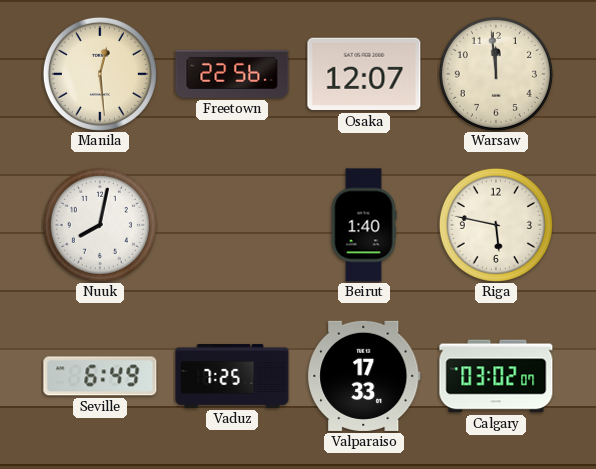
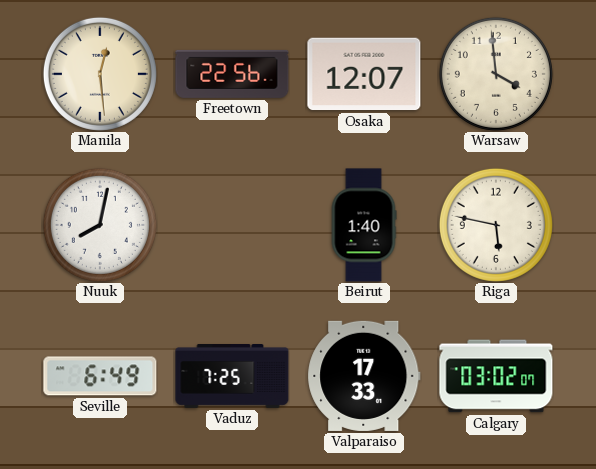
Warsaw: 11:59 -> 3:59
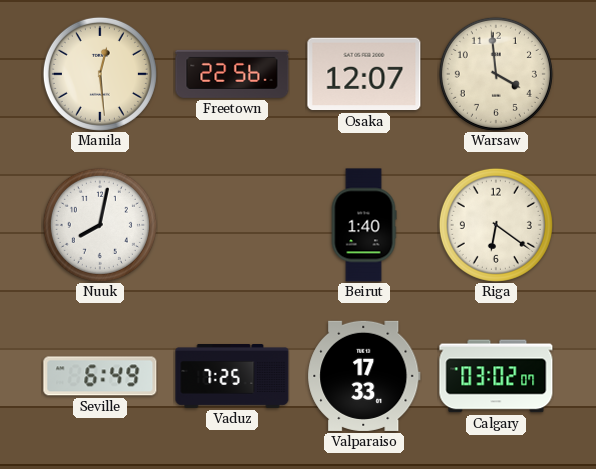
Riga: 5:47 -> 6:21
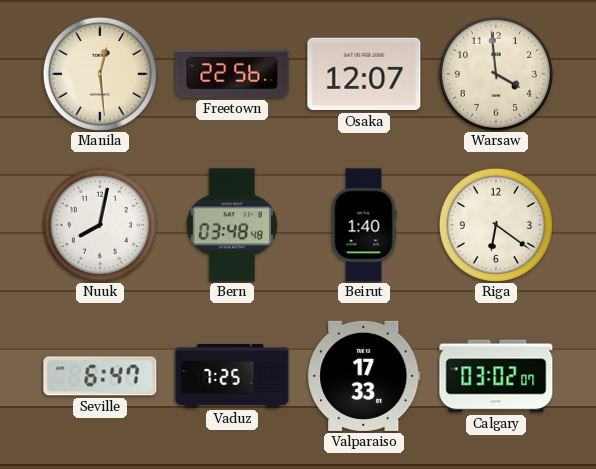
Bern: none -> 03:48
Seville: 6:49 -> 6:47
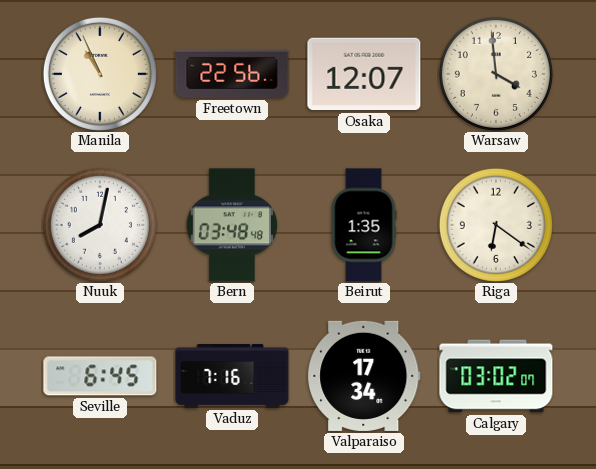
Manila: 12:29 -> 10:56
Beirut: 1:40 -> 1:35
Seville: 6:47 -> 6:45
Vaduz: 7:25 -> 7:16
Valparaiso: 17:33 -> 17:34
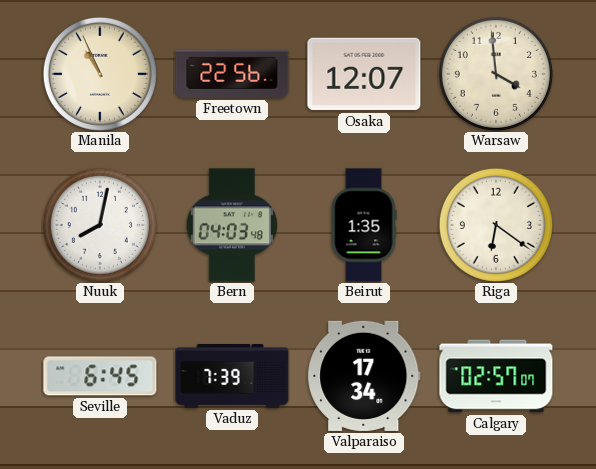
Bern: 03:48 -> 04:03
Vaduz: 7:16 -> 7:39
Calgary: 03:02 -> 02:57
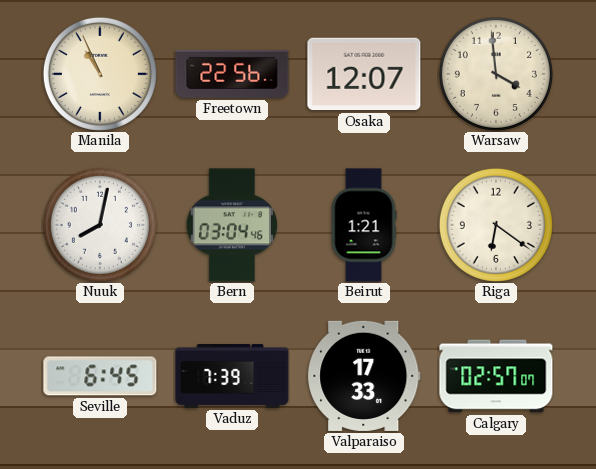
Bern: 04:03 -> 03:04
Beirut: 1:35 -> 1:21
Valparaiso: 17:34 -> 17:33
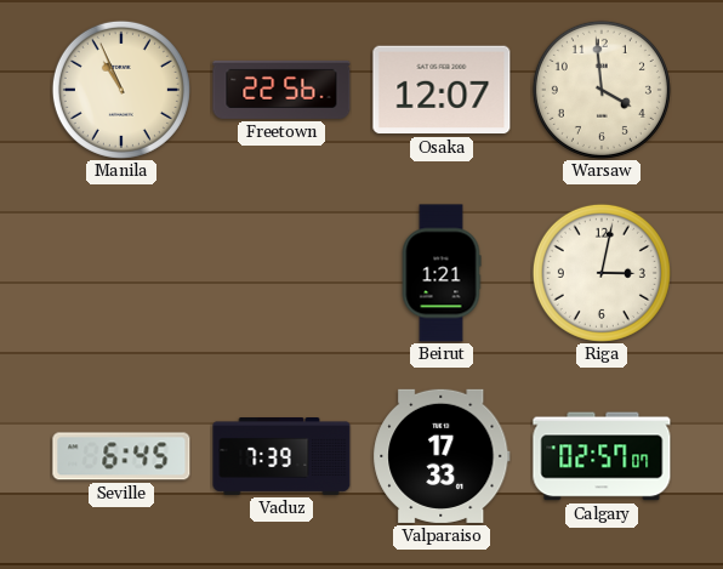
Nuuk: 8:02 -> none
Bern: 03:04 -> none
Riga: 6:21 -> 3:02
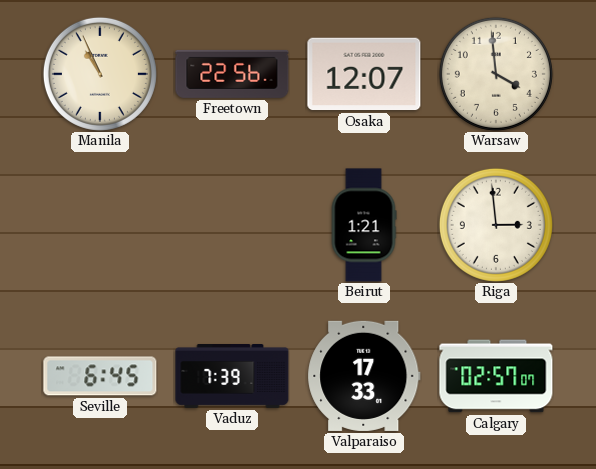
Riga: 3:02 -> 2:59
